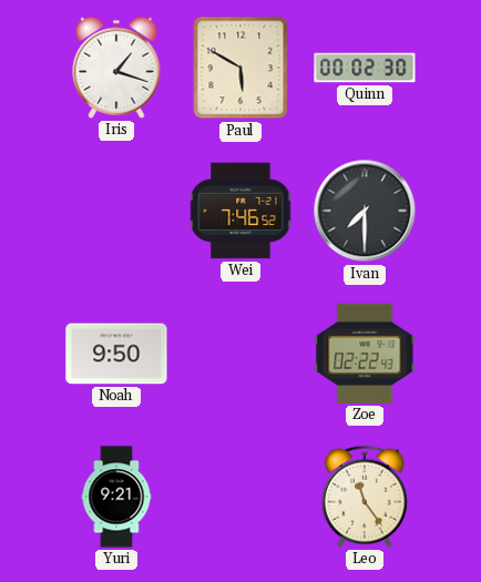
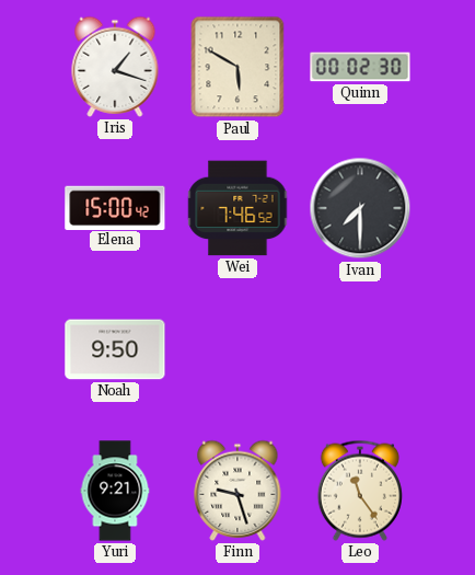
Elena: none -> 15:00
Zoe: 02:22 -> none
Finn: none -> 9:27
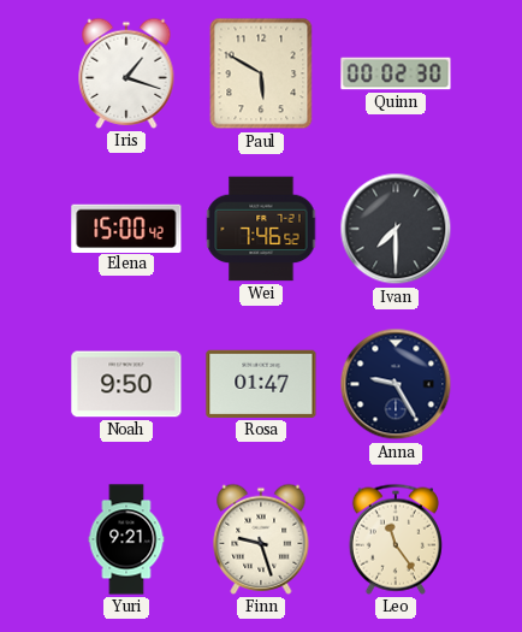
Rosa: none -> 01:47
Anna: none -> 9:25
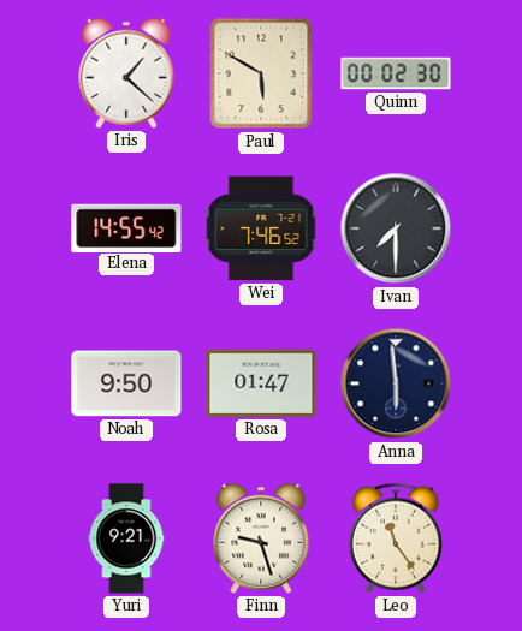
Iris: 1:18 -> 1:22
Elena: 15:00 -> 14:55
Anna: 9:25 -> 5:59
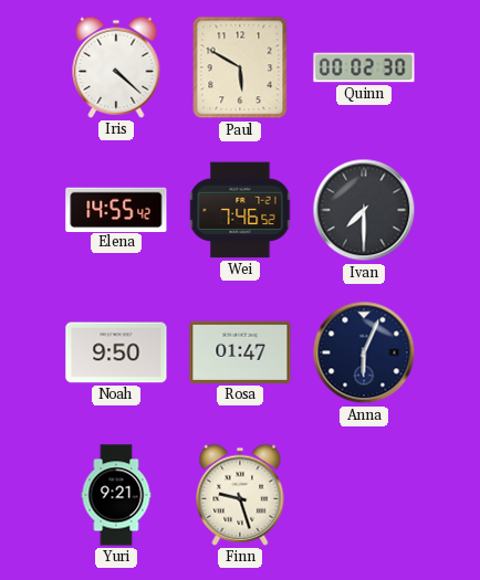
Iris: 1:22 -> 4:22
Anna: 5:59 -> 6:04
Leo: 11:24 -> none
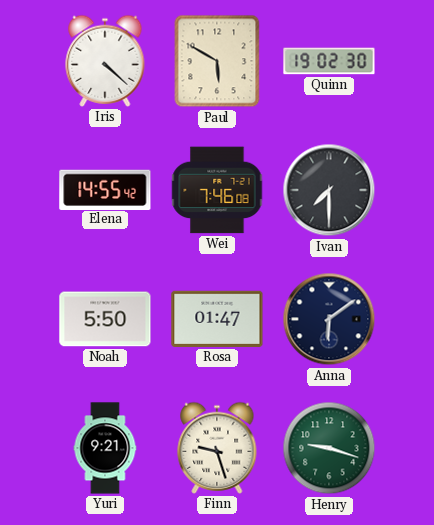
Quinn: 00:02 -> 19:02
Wei: 7:46:52 -> 7:46:08
Noah: 9:50 -> 5:50
Anna: 6:04 -> 6:09
Henry: none -> 9:18
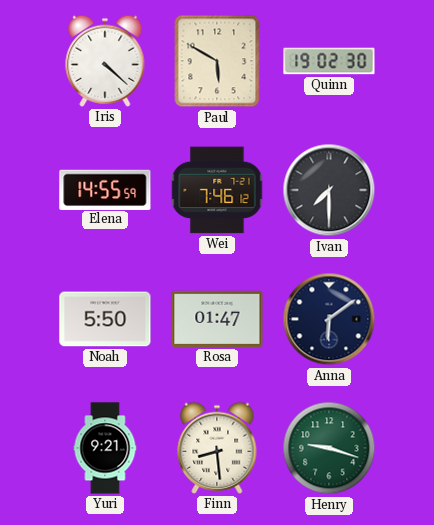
Elena: 14:55:42 -> 14:55:59
Wei: 7:46:08 -> 7:46:12
Finn: 9:27 -> 8:29
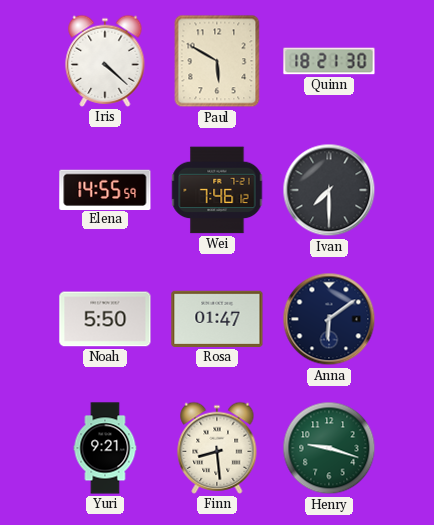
Quinn: 19:02 -> 18:21
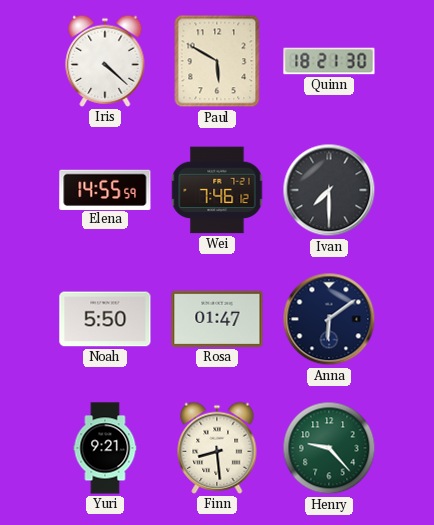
Henry: 9:18 -> 9:23
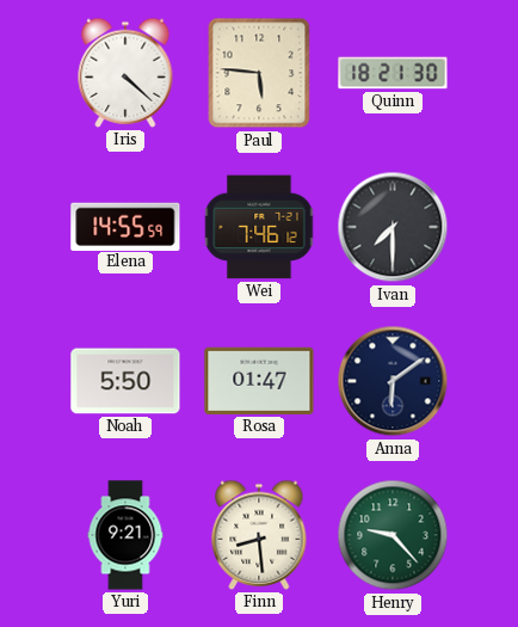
Paul: 5:50 -> 5:46
